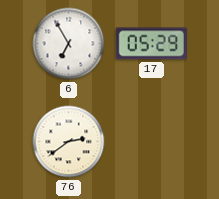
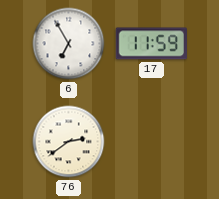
17: 05:29 -> 11:59
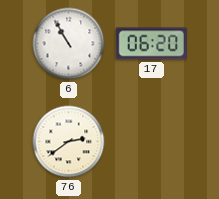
6: 6:55 -> 10:55
17: 11:59 -> 06:20
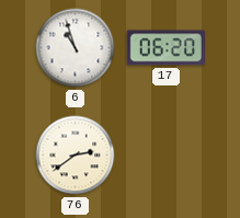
6: 10:55 -> 10:57
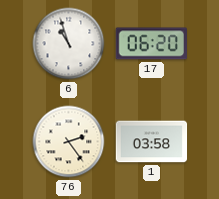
76: 2:39 -> 2:24
1: none -> 03:58
